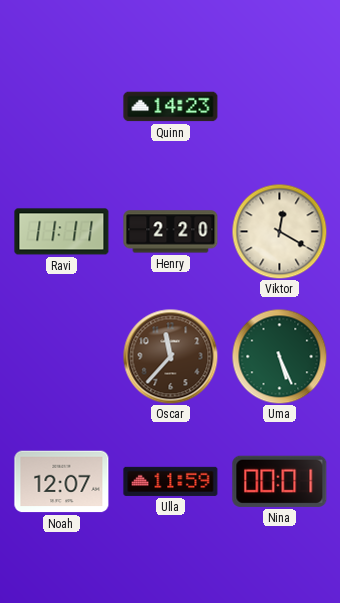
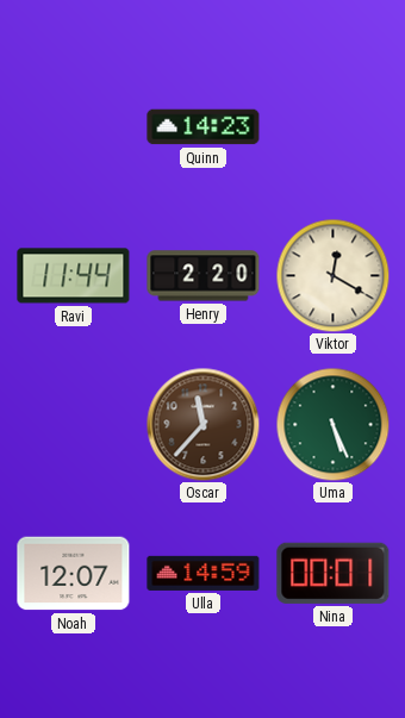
Ravi: 11:11 -> 11:44
Ulla: 11:59 -> 14:59
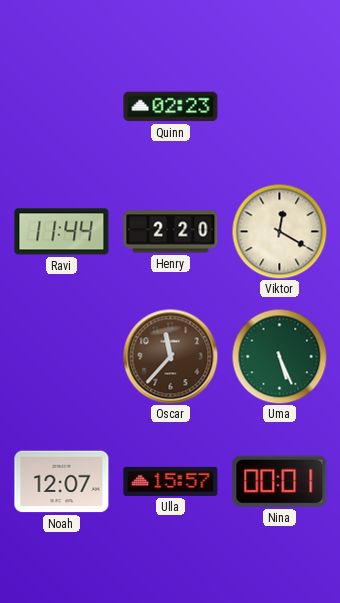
Quinn: 14:23 -> 02:23
Ulla: 14:59 -> 15:57
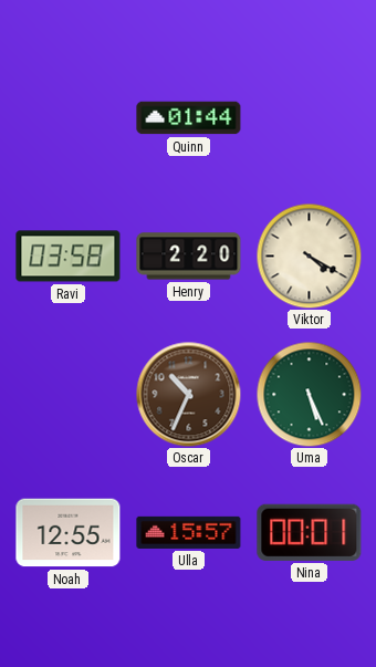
Quinn: 02:23 -> 01:44
Ravi: 11:44 -> 03:58
Viktor: 12:20 -> 4:20
Oscar: 11:37 -> 10:34
Noah: 12:07 -> 12:55
